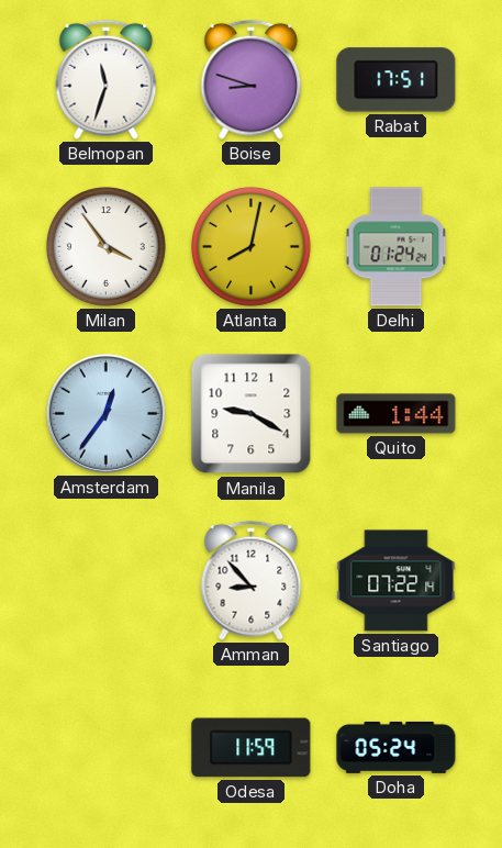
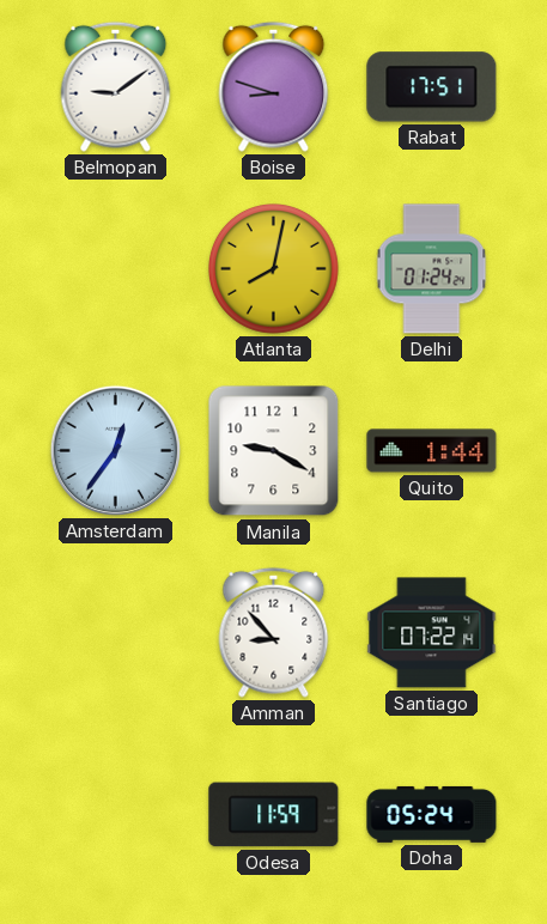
Belmopan: 11:33 -> 9:09
Milan: 3:54 -> none
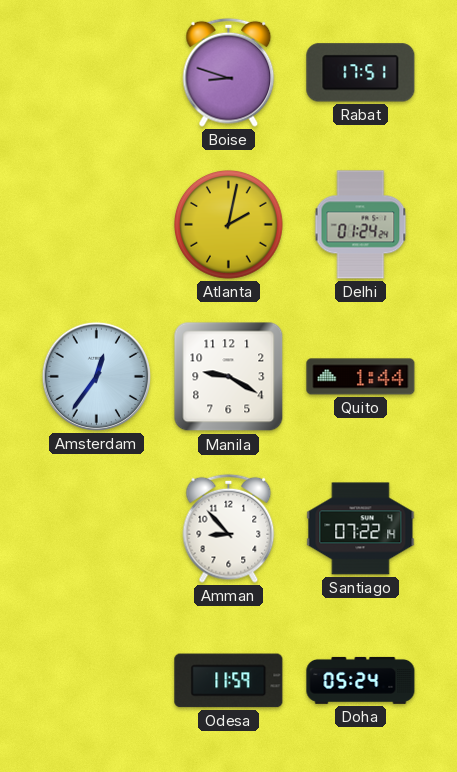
Belmopan: 9:09 -> none
Atlanta: 8:02 -> 2:02
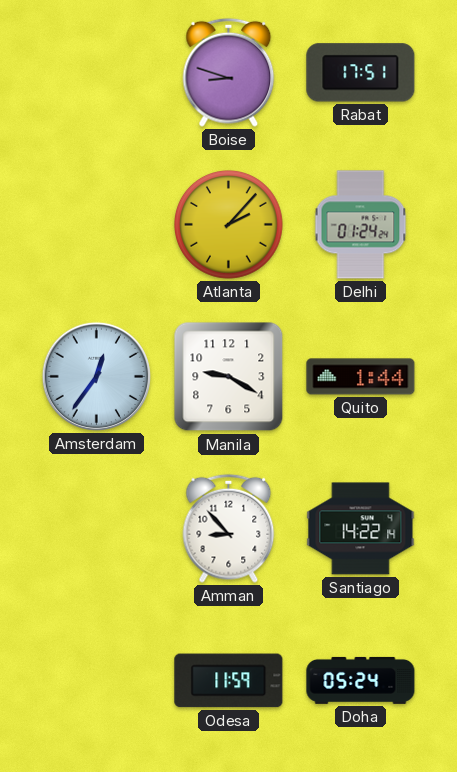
Atlanta: 2:02 -> 2:07
Santiago: 07:22 -> 14:22
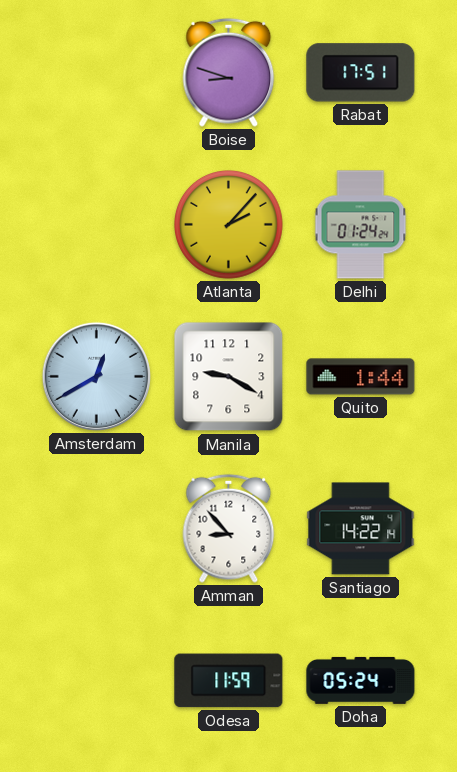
Amsterdam: 12:36 -> 12:40
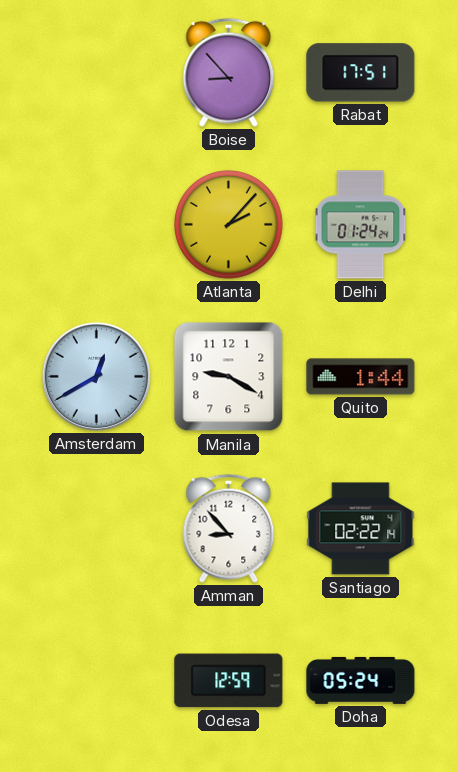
Boise: 8:48 -> 8:53
Santiago: 14:22 -> 02:22
Odesa: 11:59 -> 12:59
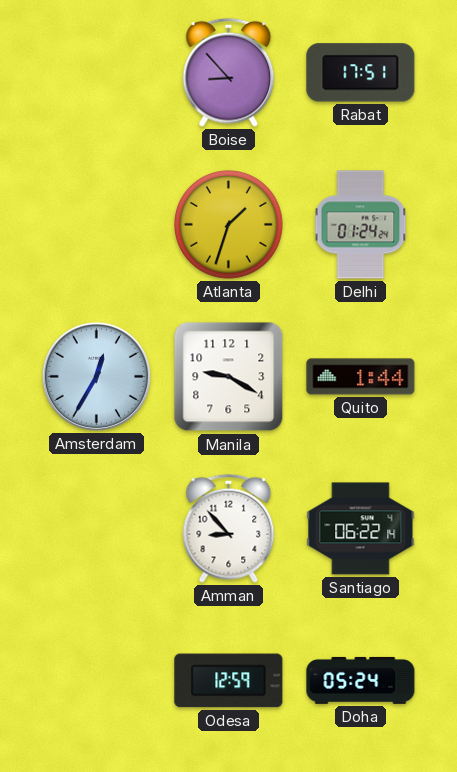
Atlanta: 2:07 -> 1:33
Amsterdam: 12:40 -> 12:35
Santiago: 02:22 -> 06:22
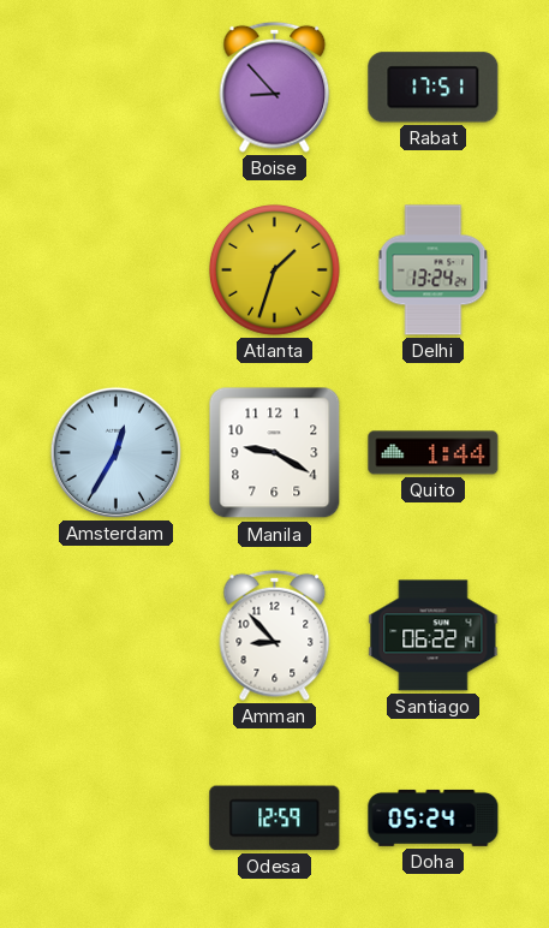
Delhi: 01:24 -> 13:24
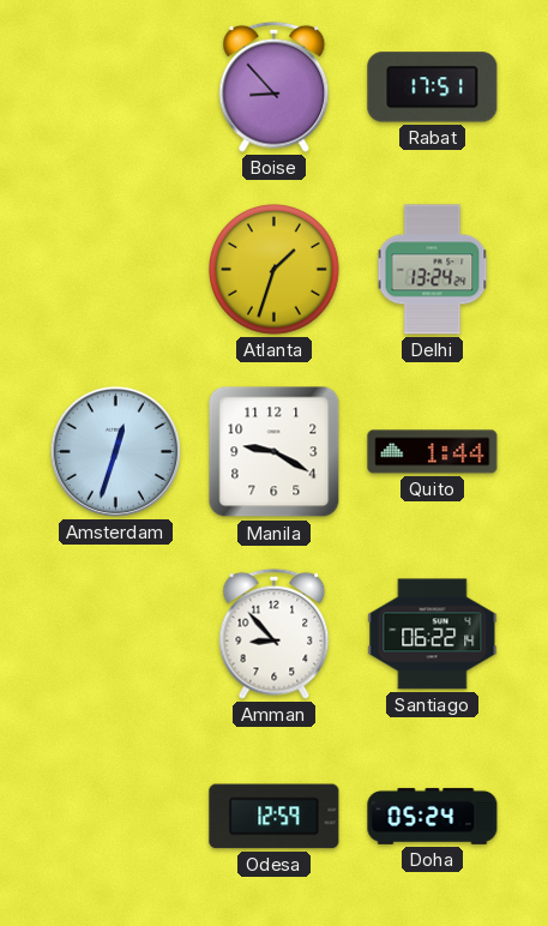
Amsterdam: 12:35 -> 12:33
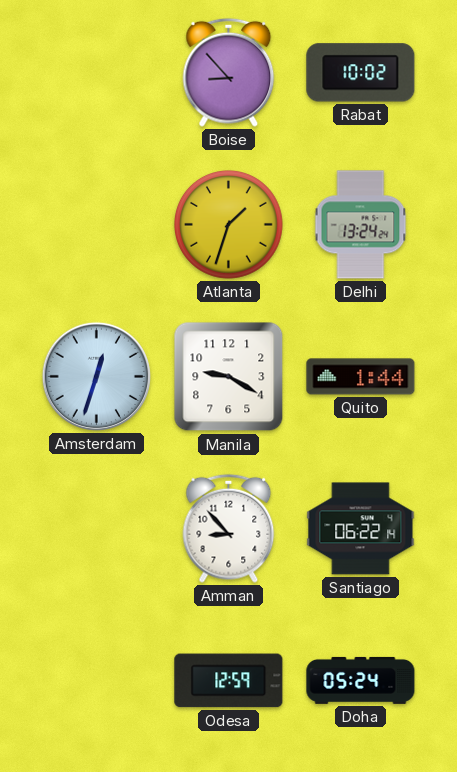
Rabat: 17:51 -> 10:02
